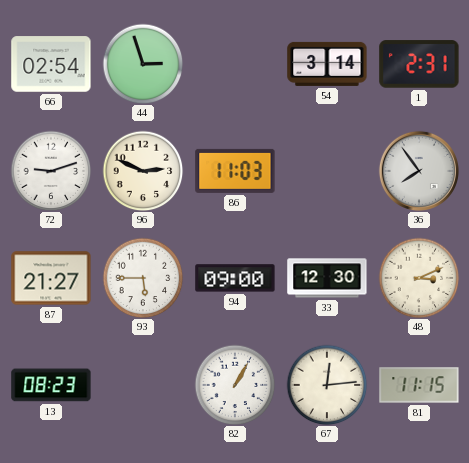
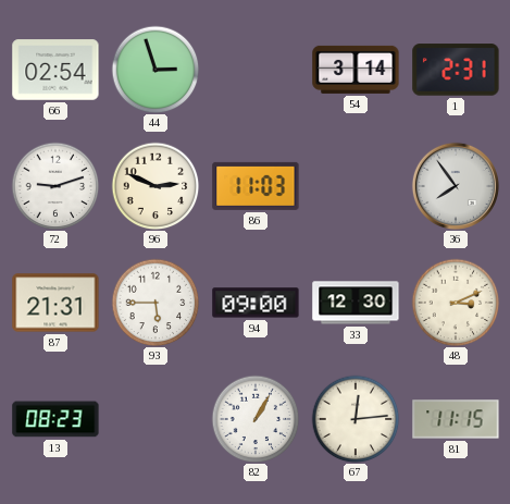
87: 21:27 -> 21:31
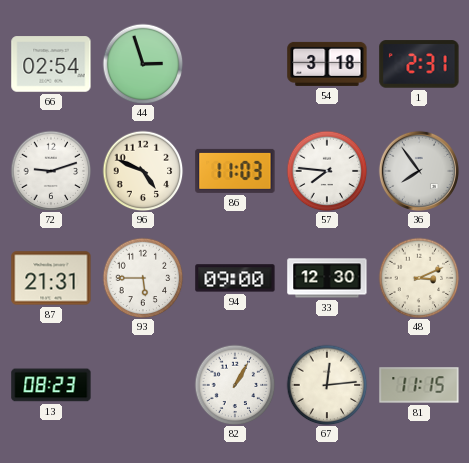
54: 3:14 -> 3:18
96: 2:49 -> 4:49
57: none -> 7:46
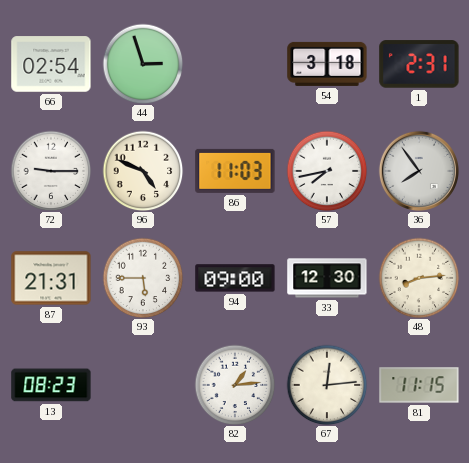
72: 9:12 -> 9:15
57: 7:46 -> 7:43
48: 3:11 -> 8:14
82: 1:05 -> 1:14
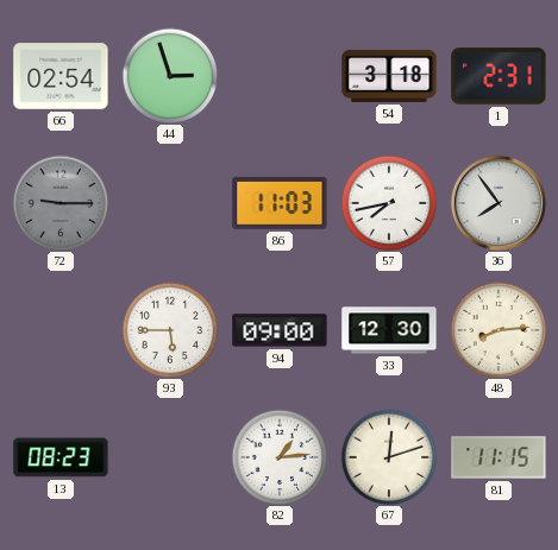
72 dial: white -> grey
96: 4:49 -> none
87: 21:31 -> none
67: 12:14 -> 12:12
